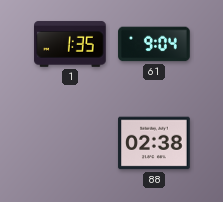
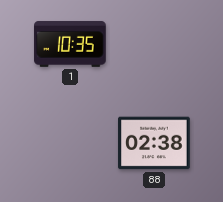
1: 1:35 -> 10:35
61: 9:04 -> none
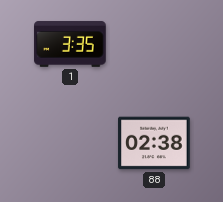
1: 10:35 -> 3:35
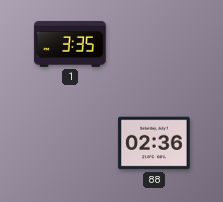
88: 02:38 -> 02:36
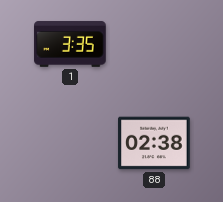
88: 02:36 -> 02:38
